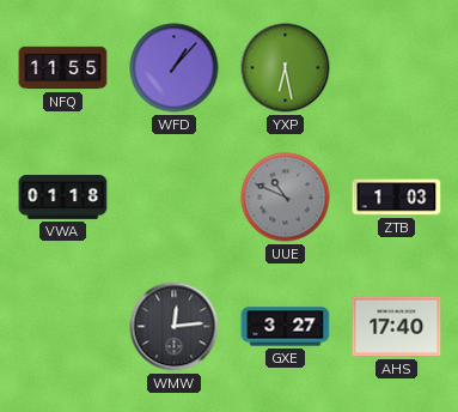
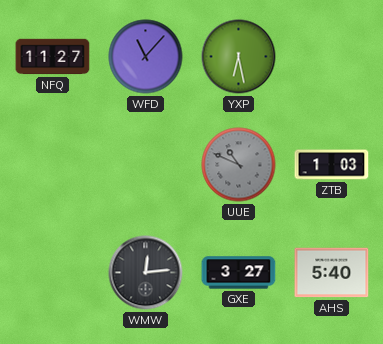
NFQ: 11:55 -> 11:27
WFD: 1:07 -> 11:07
VWA: 01:18 -> none
AHS: 17:40 -> 5:40
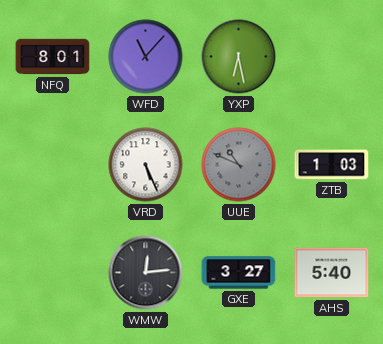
NFQ: 11:27 -> 8:01
VRD: none -> 5:26
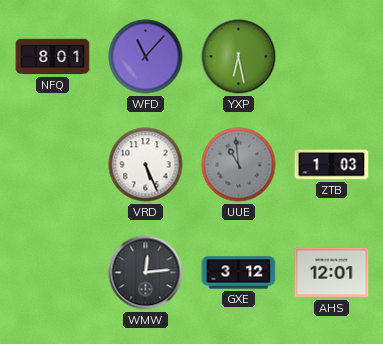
UUE: 10:49 -> 10:59
GXE: 3:27 -> 3:12
AHS: 5:40 -> 12:01
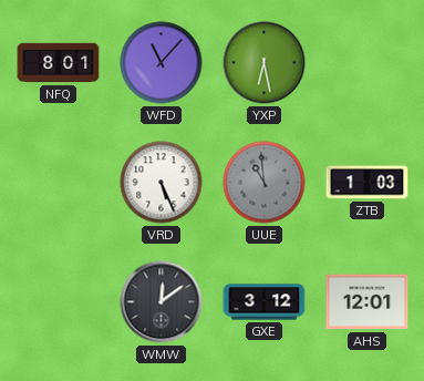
WMW: 12:14 -> 12:09
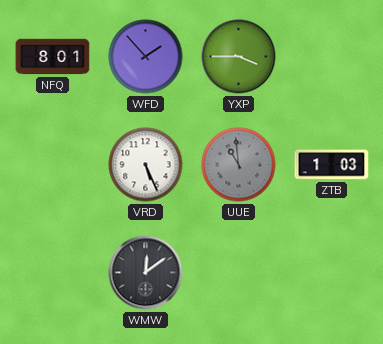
WFD: 11:07 -> 1:53
YXP: 6:28 -> 3:45
GXE: 3:12 -> none
AHS: 12:01 -> none
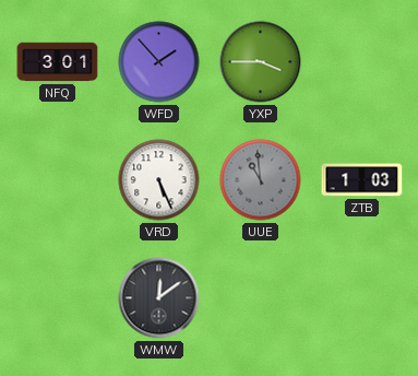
NFQ: 8:01 -> 3:01
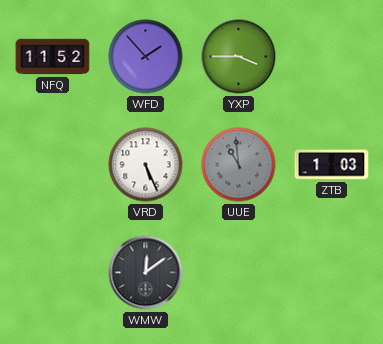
NFQ: 3:01 -> 11:52
